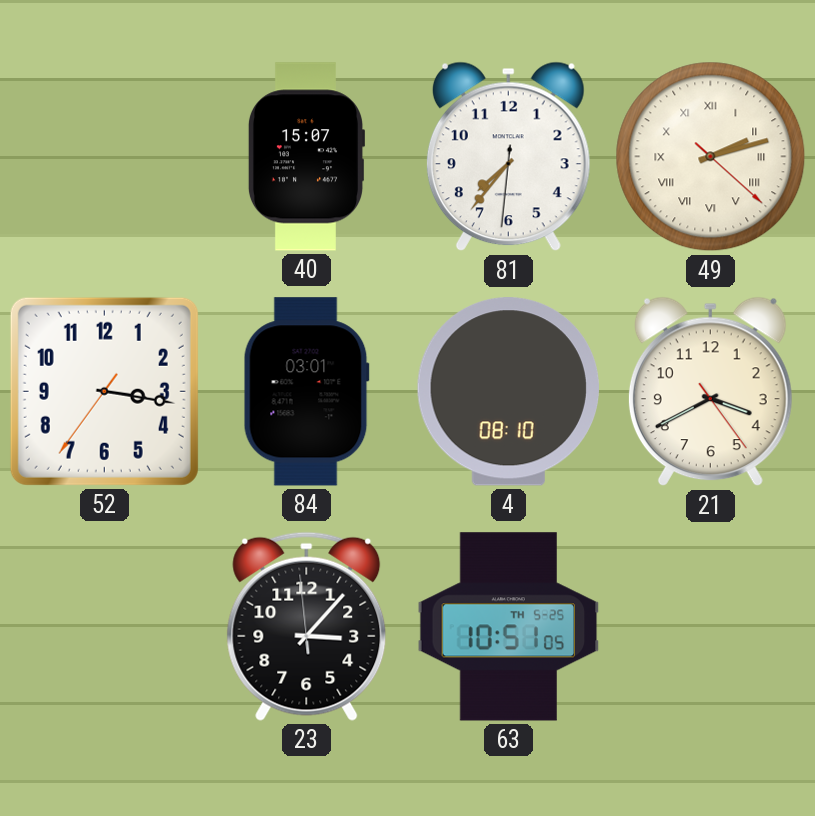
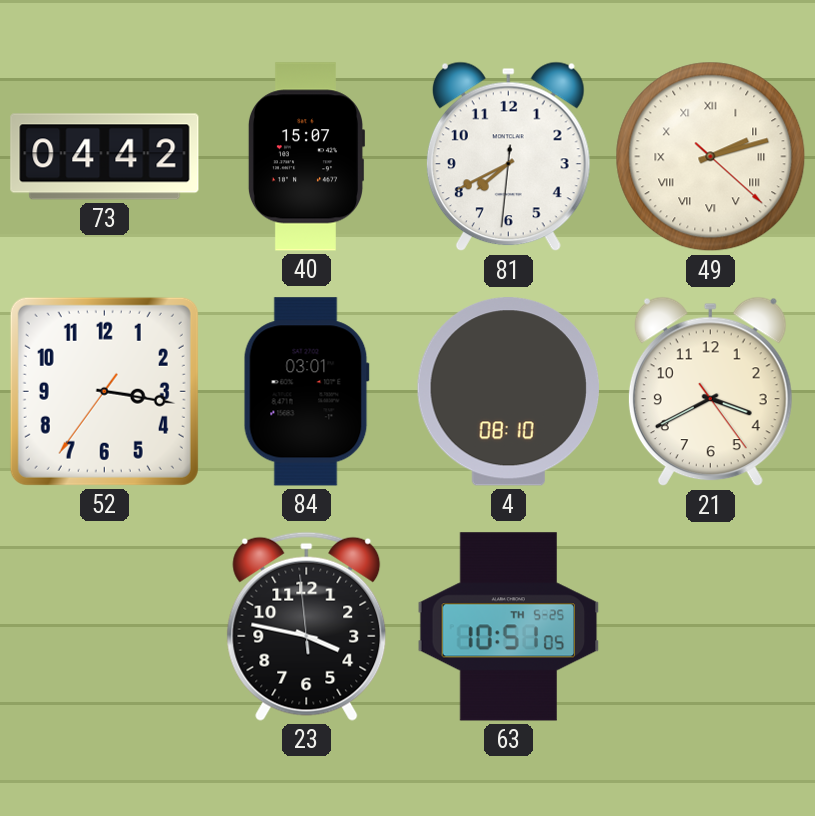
73: none -> 04:42
81: 7:36 -> 7:40
23: 3:06 -> 3:46
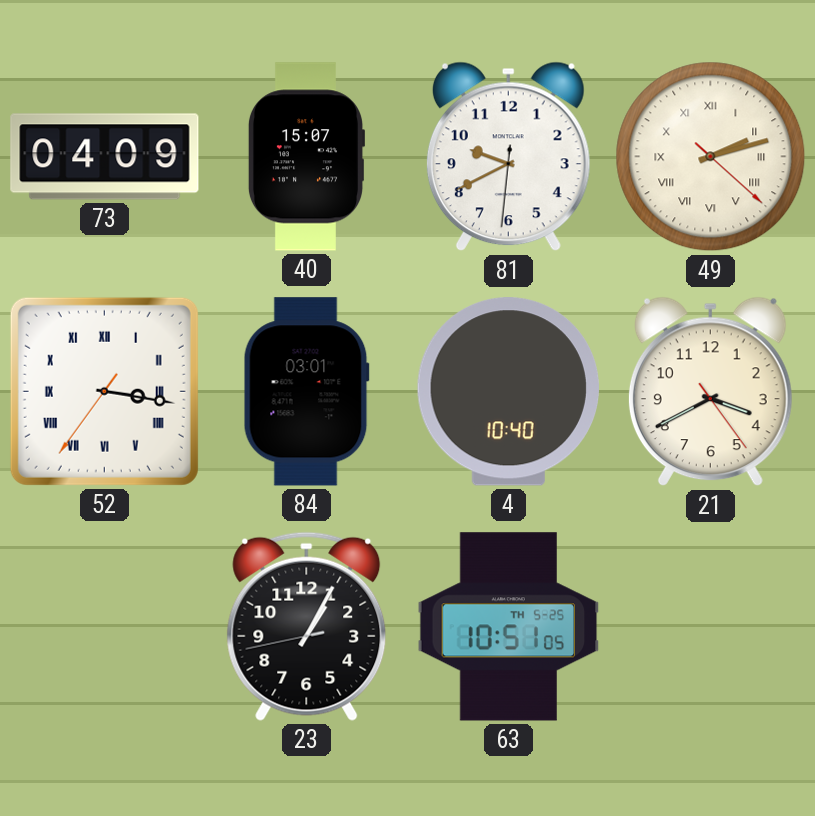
73: 04:42 -> 04:09
81: 7:40 -> 9:40
52 numerals: Arabic -> Roman
4: 08:10 -> 10:40
23: 3:46 -> 1:04
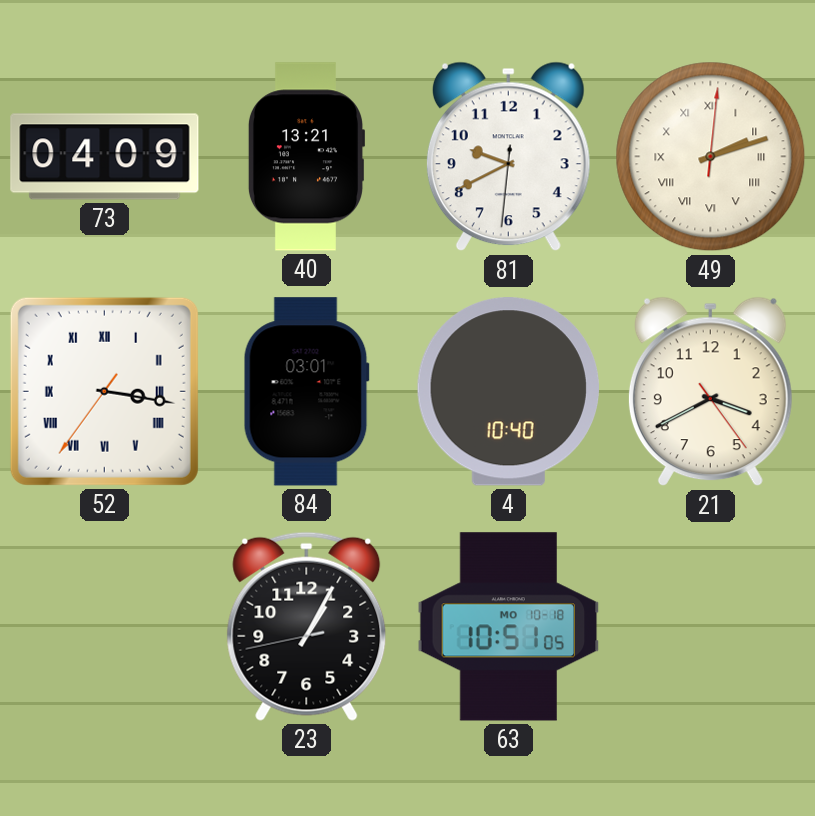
40: 15:07 -> 13:21
49: 2:12:22 -> 2:12:01
63 date: TH 5-25 -> MO 10-18
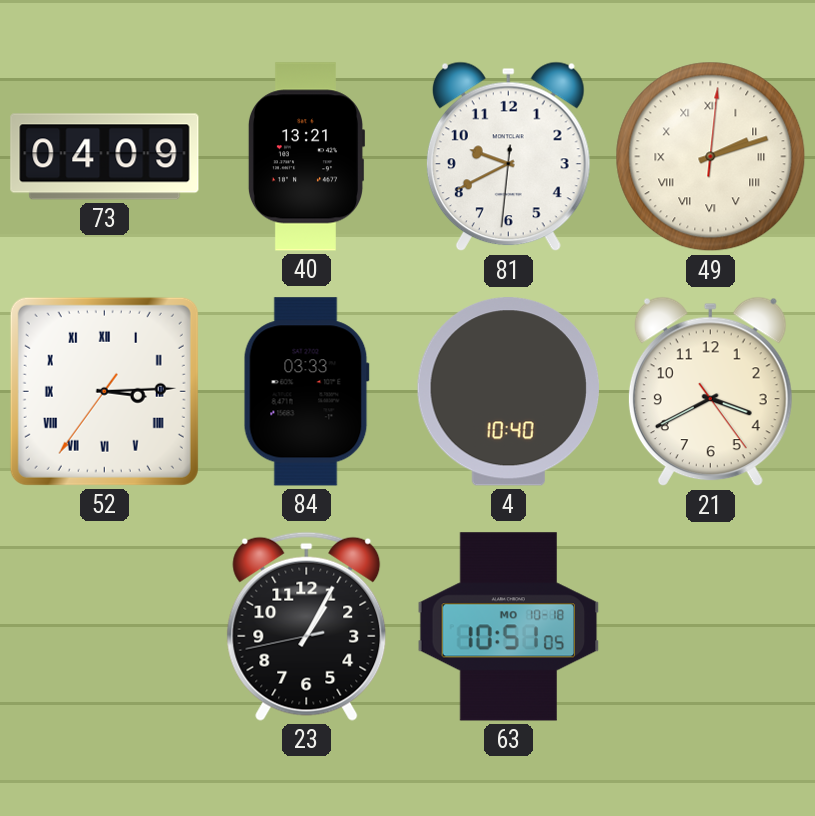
52: 3:16 -> 3:14
84: 03:01 -> 03:33
